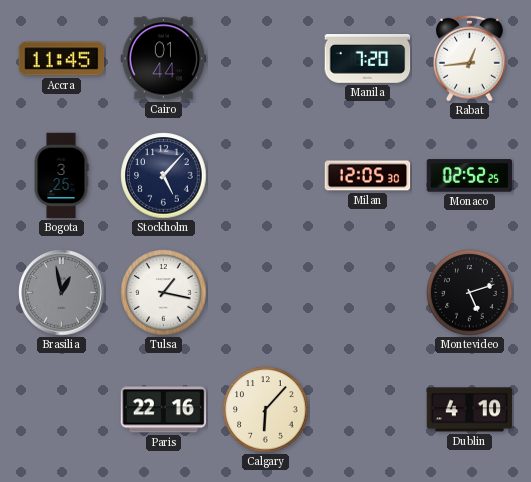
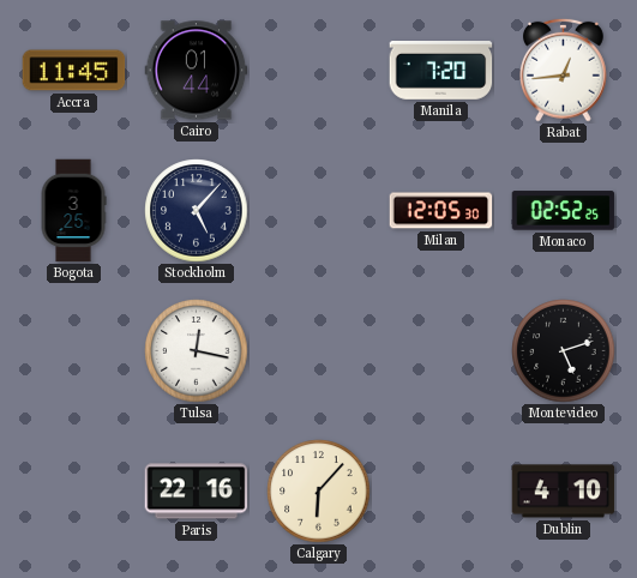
Brasilia: 12:58 -> none
Tulsa: 1:17 -> 12:17
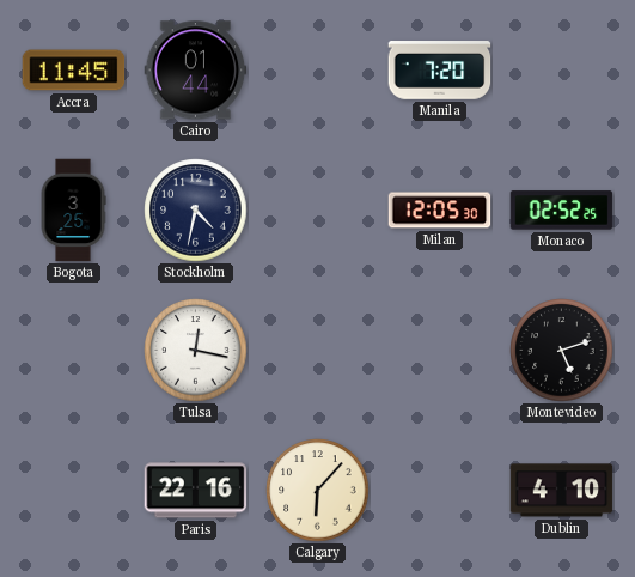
Rabat: 12:44 -> none
Stockholm: 5:07 -> 4:32
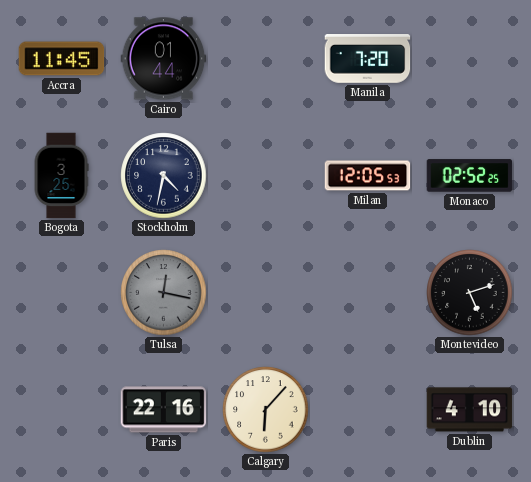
Milan: 12:05:30 -> 12:05:53
Tulsa dial: white -> grey
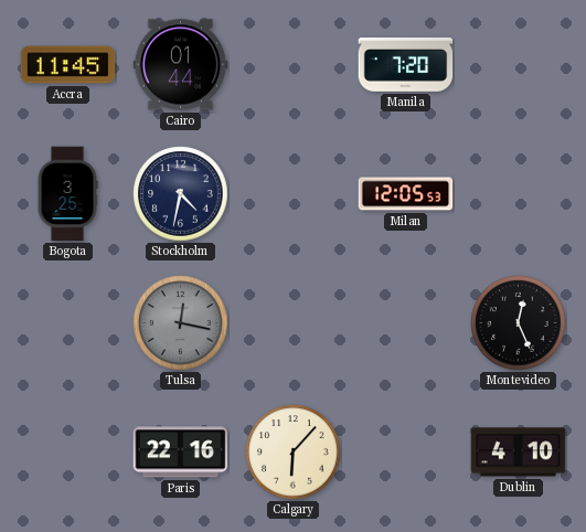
Monaco: 02:52 -> none
Montevideo: 5:12 -> 12:26
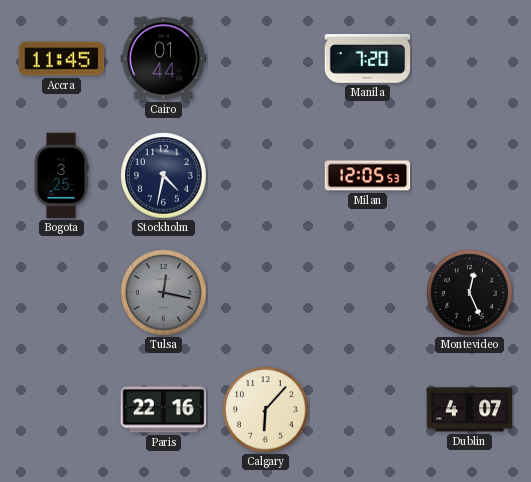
Dublin: 4:10 -> 4:07
